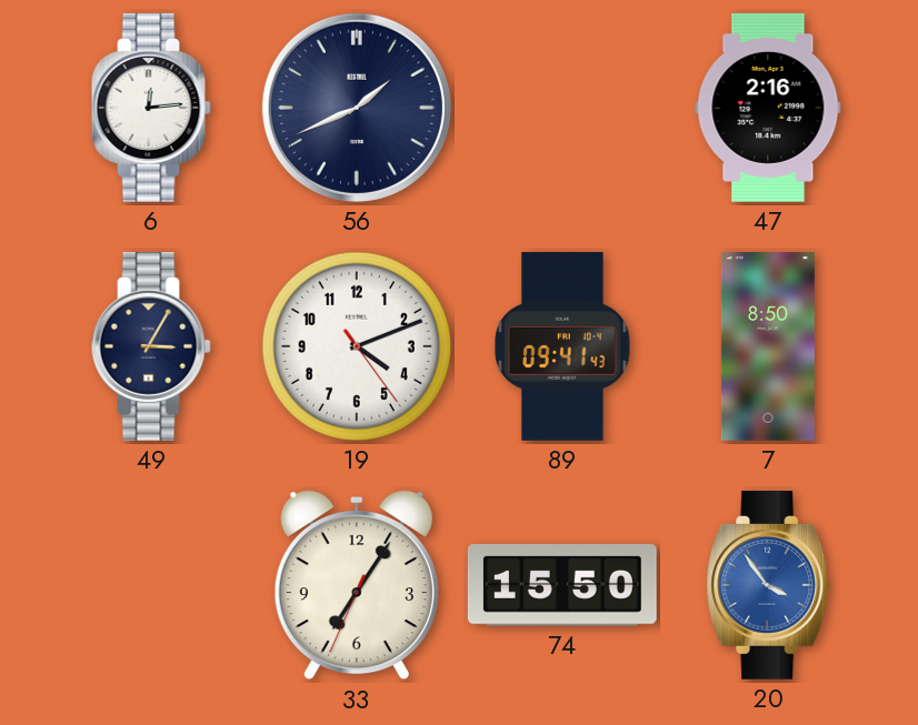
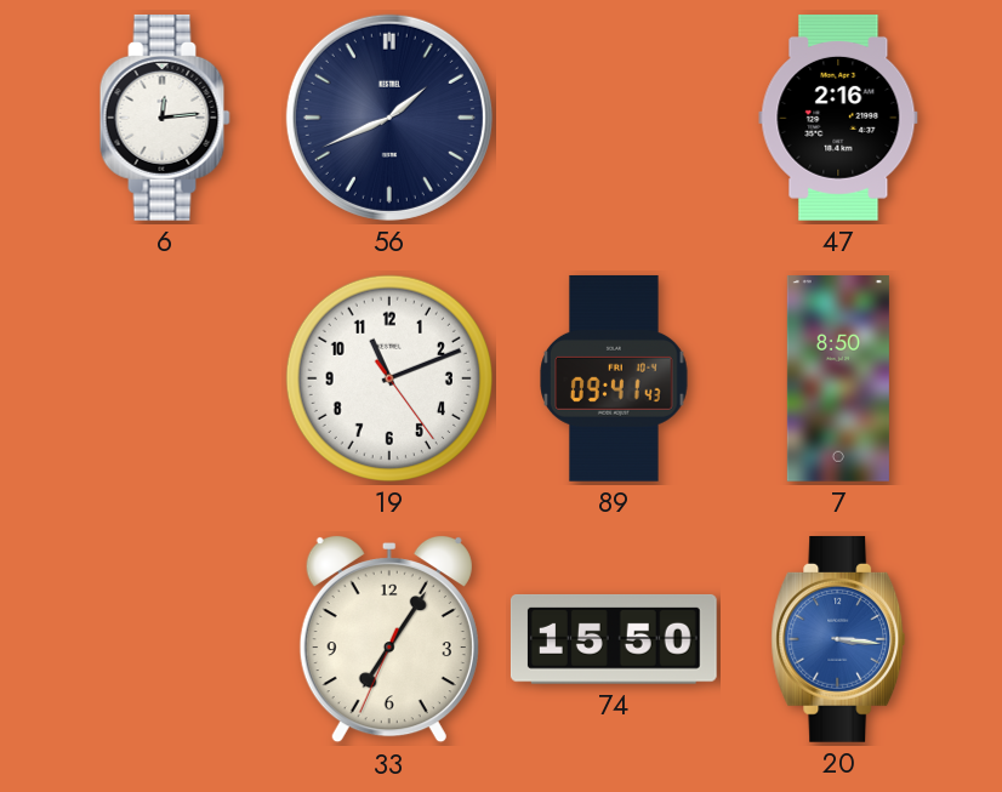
49: 3:05 -> none
19: 4:11 -> 11:11
20: 3:54 -> 3:16
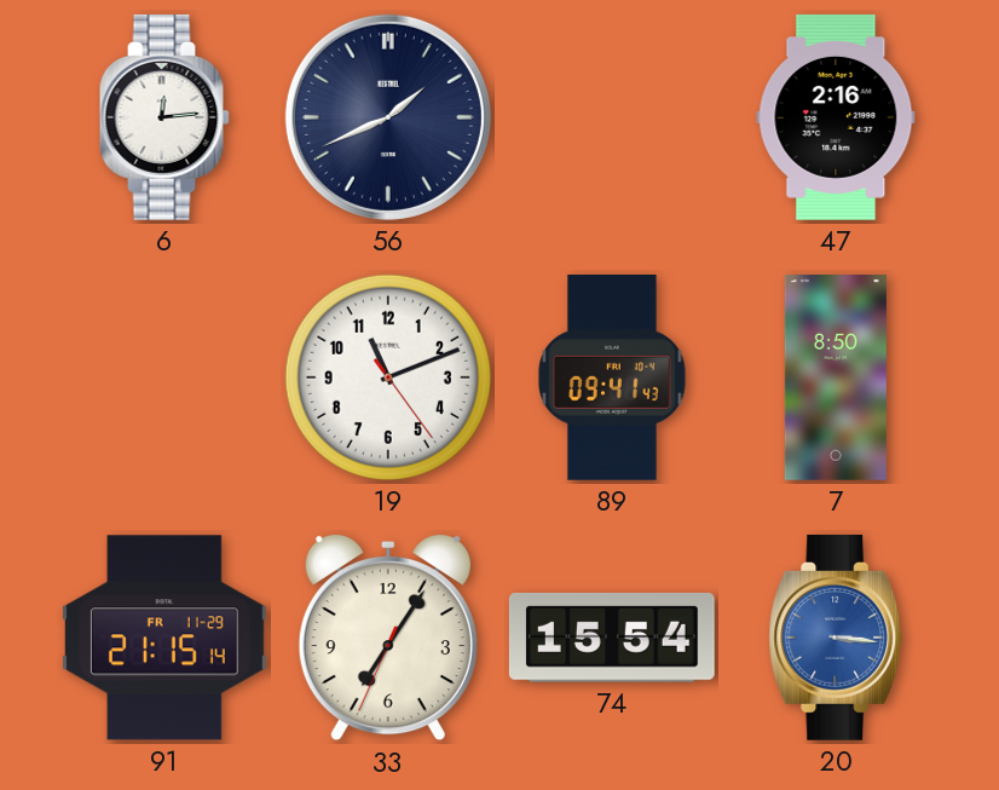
91: none -> 21:15
74: 15:50 -> 15:54
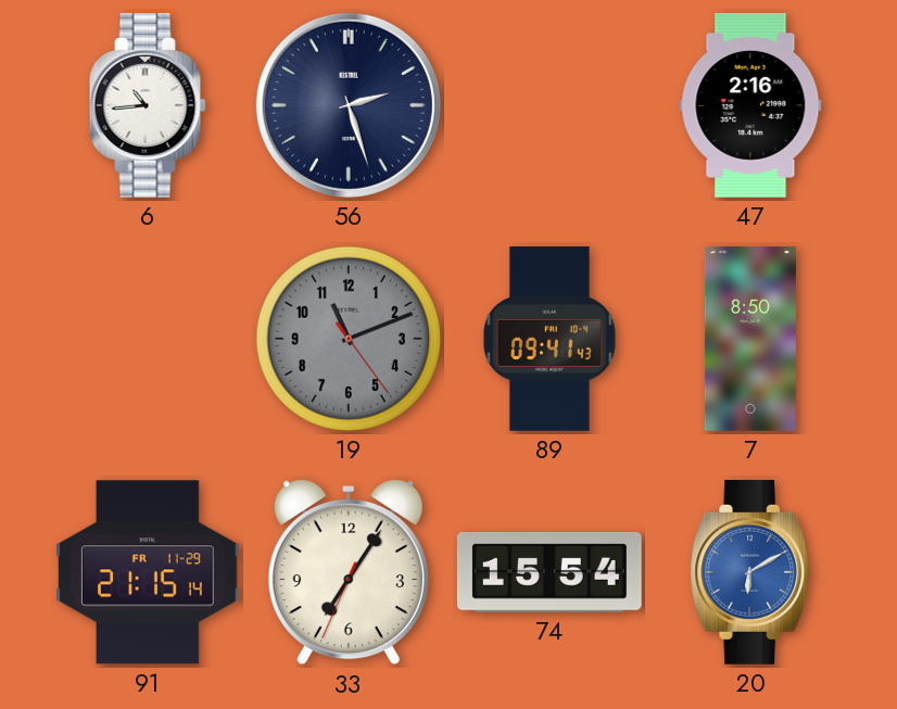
6: 12:14 -> 10:44
56: 1:41 -> 2:27
19 dial: white -> grey
20: 3:16 -> 6:10
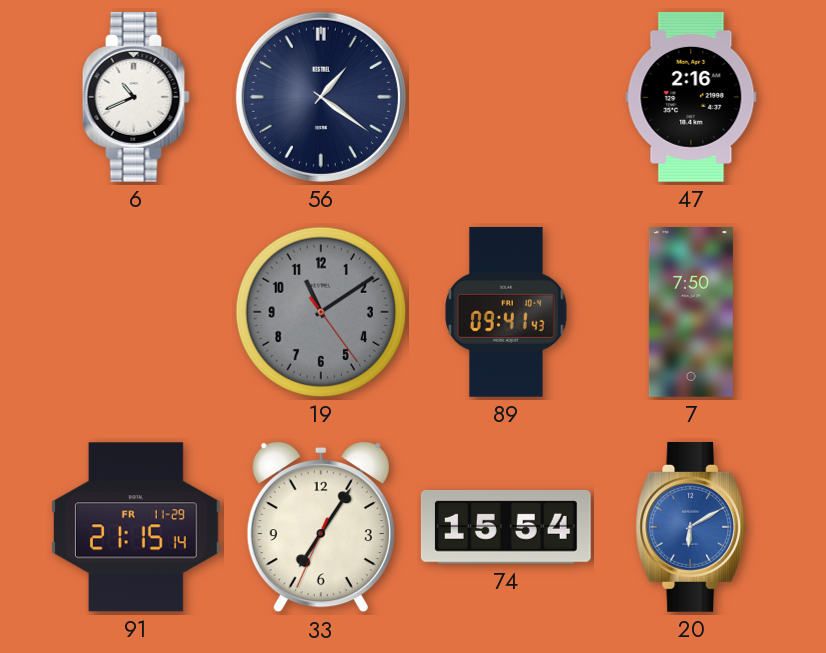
6: 10:44 -> 10:41
56: 2:27 -> 1:21
19: 11:11 -> 11:09
7: 8:50 -> 7:50
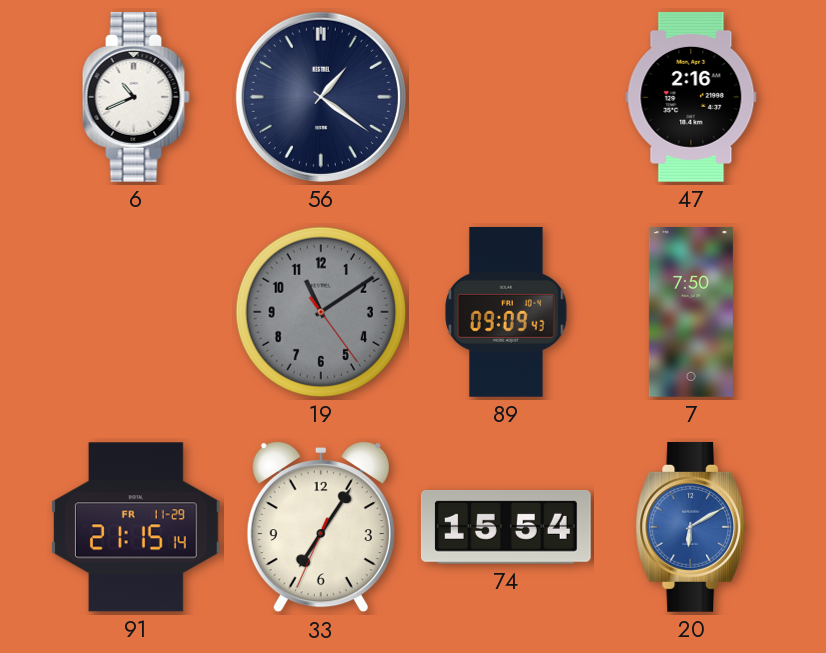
89: 09:41 -> 09:09
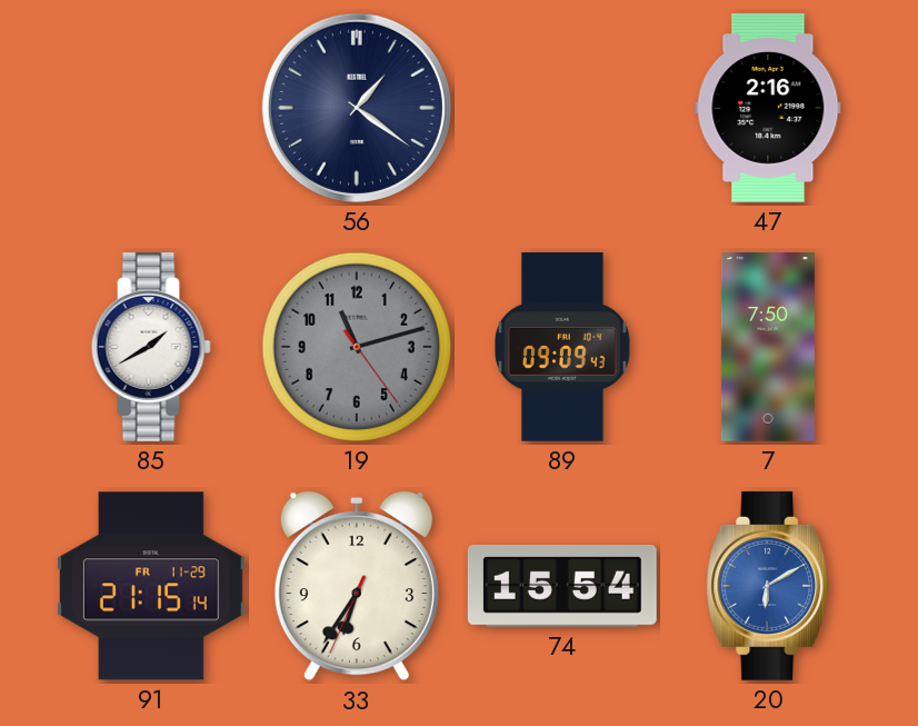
6: 10:41 -> none
85: none -> 1:40
19: 11:09 -> 11:12
33: 7:05 -> 6:35
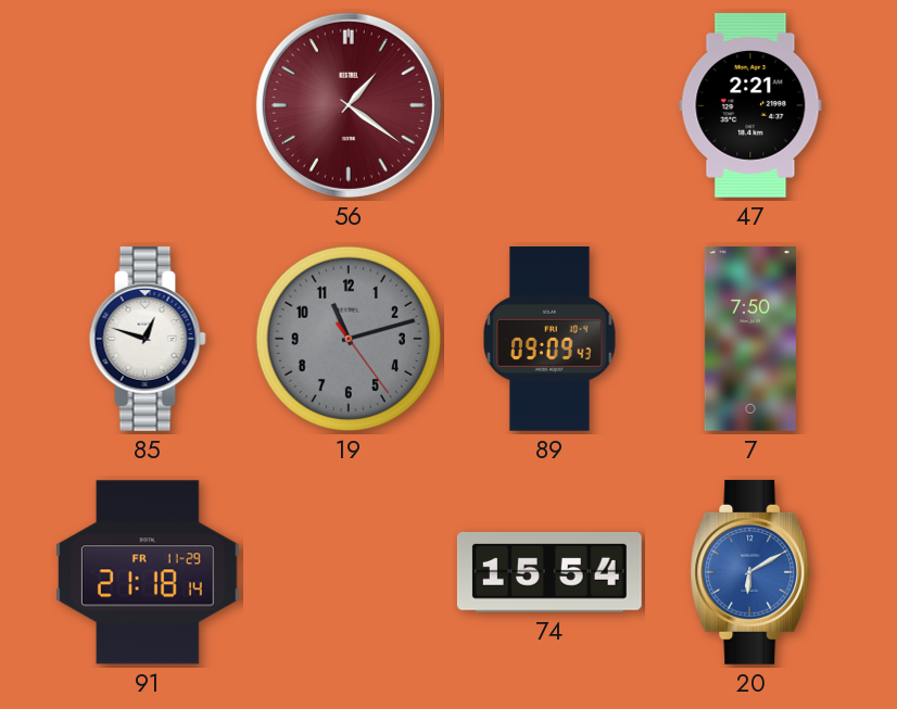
56 dial: navy -> burgundy
47: 2:16 -> 2:21
85: 1:40 -> 12:48
91: 21:15 -> 21:18
33: 6:35 -> none
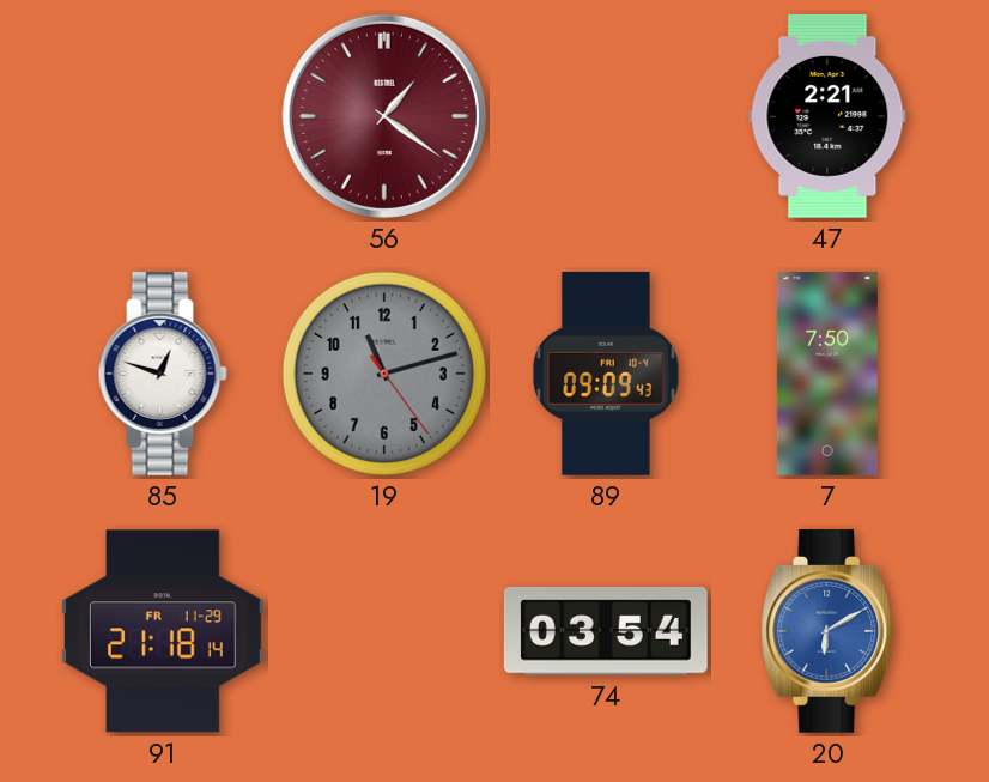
74: 15:54 -> 03:54
